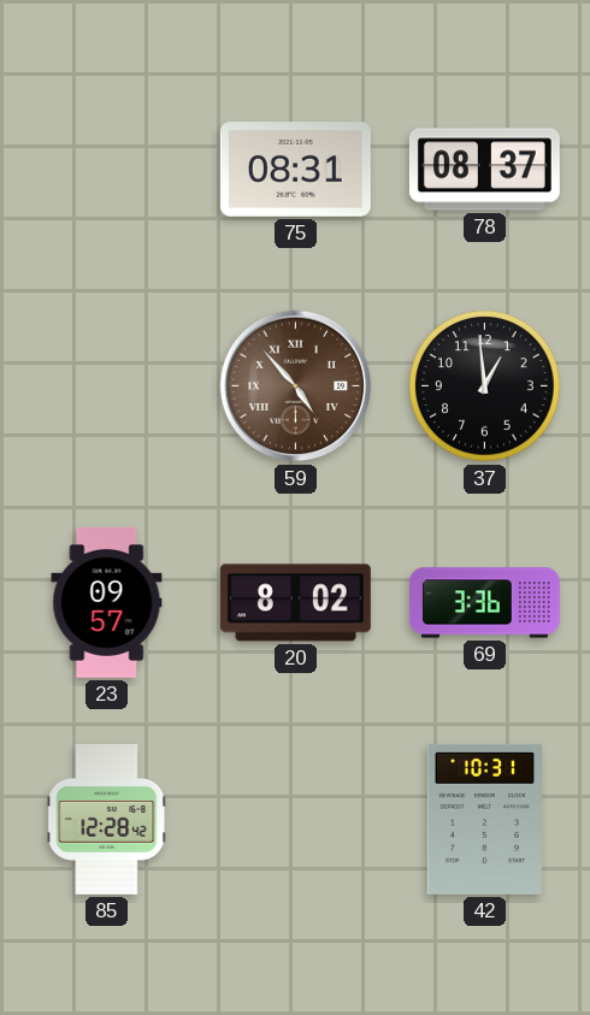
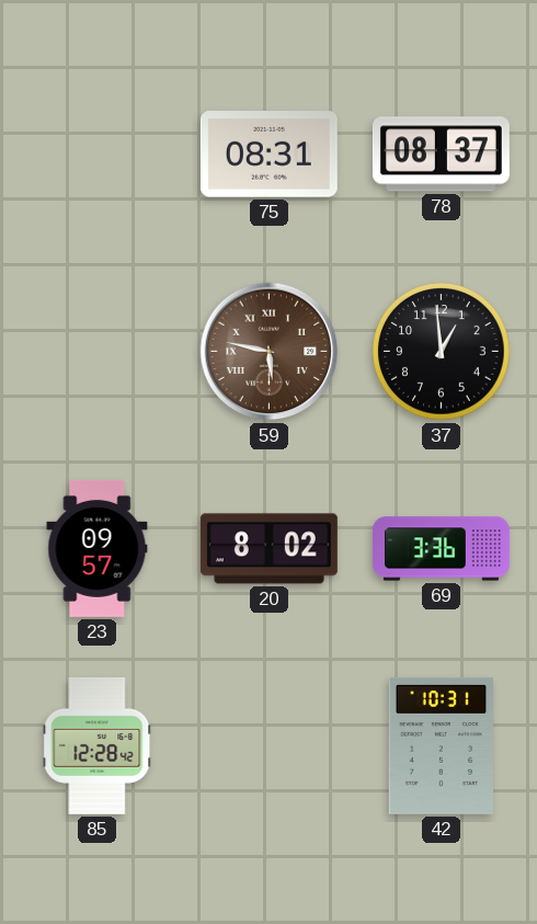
59: 4:53 -> 5:47
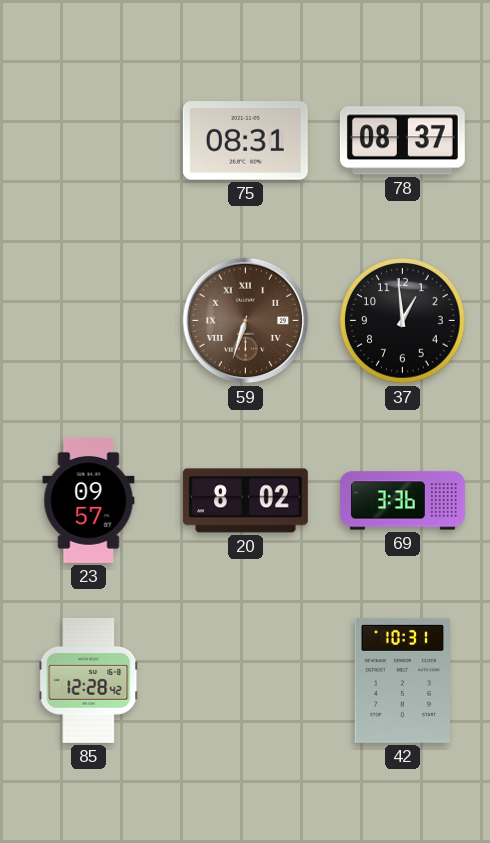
59: 5:47 -> 6:33
